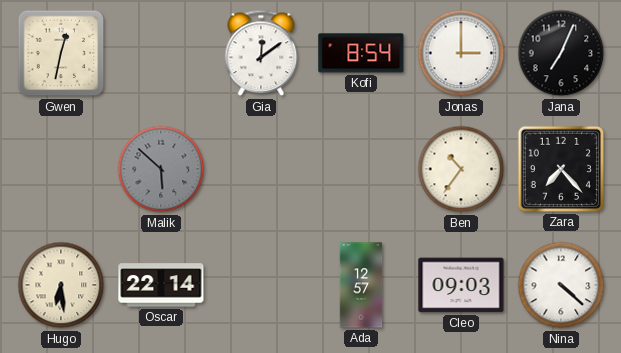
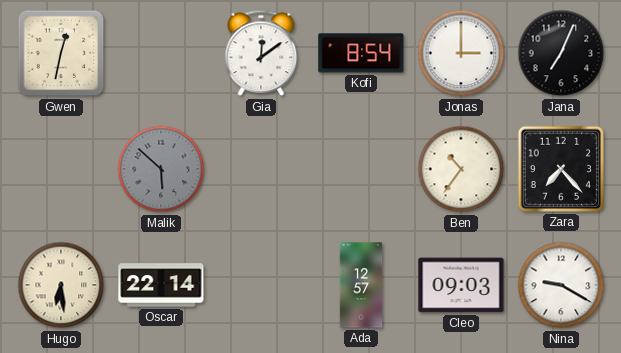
Nina: 4:22 -> 9:20
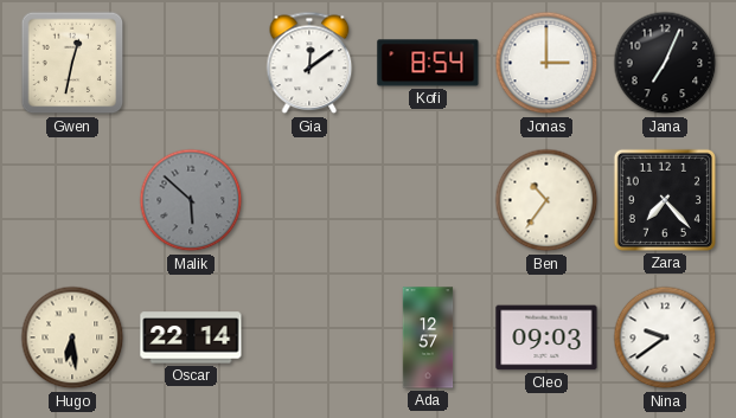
Nina: 9:20 -> 9:39
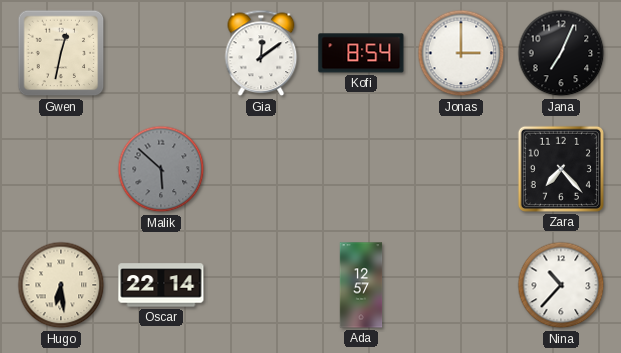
Ben: 10:36 -> none
Cleo: 09:03 -> none
Nina: 9:39 -> 10:37
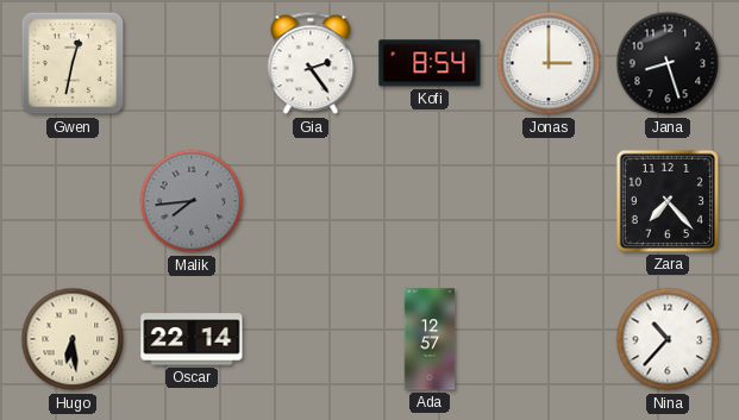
Gia: 12:09 -> 2:24
Jana: 7:04 -> 8:27
Malik: 5:52 -> 7:44
